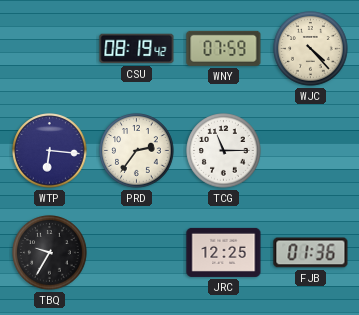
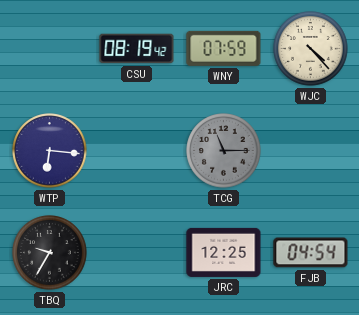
PRD: 2:36 -> none
TCG dial: white -> grey
FJB: 01:36 -> 04:54
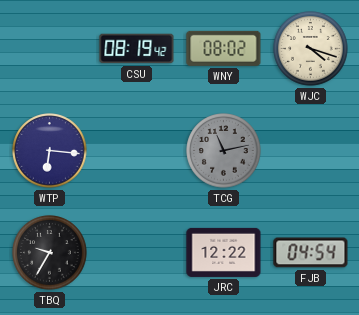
WNY: 07:59 -> 08:02
WJC: 4:23 -> 4:18
TCG: 11:15 -> 11:13
JRC: 12:25 -> 12:22
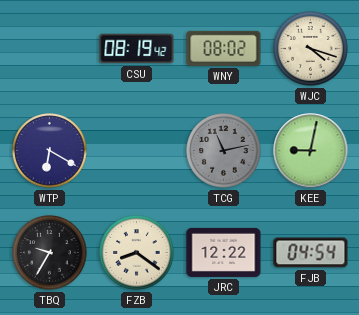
WTP: 6:16 -> 6:20
KEE: none -> 9:02
FZB: none -> 8:21
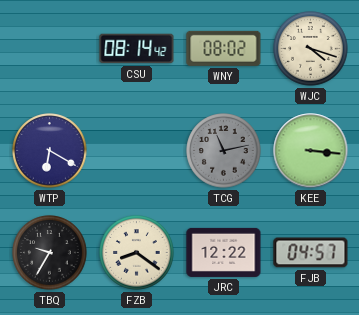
CSU: 08:19 -> 08:14
KEE: 9:02 -> 3:16
FJB: 04:54 -> 04:57
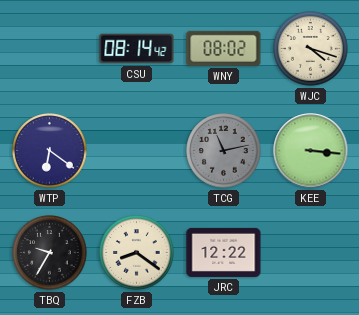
WTP: 6:20 -> 6:21
FJB: 04:57 -> none
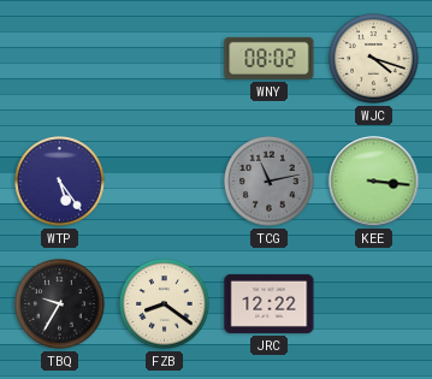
CSU: 08:14 -> none
WTP: 6:21 -> 5:24
